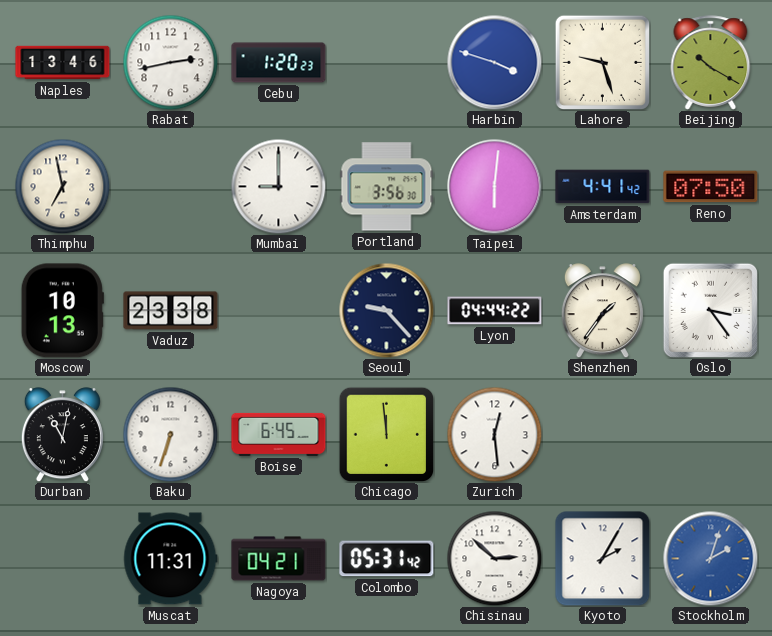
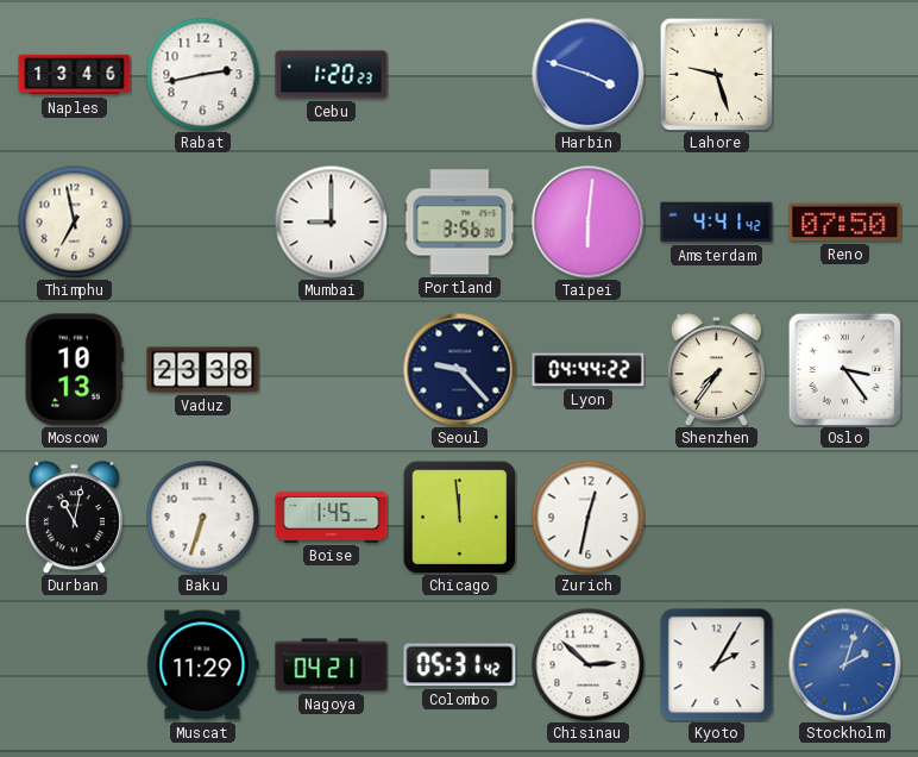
Beijing: 10:20 -> none
Shenzhen: 1:36 -> 7:36
Boise: 6:45 -> 1:45
Zurich: 12:29 -> 12:32
Muscat: 11:31 -> 11:29
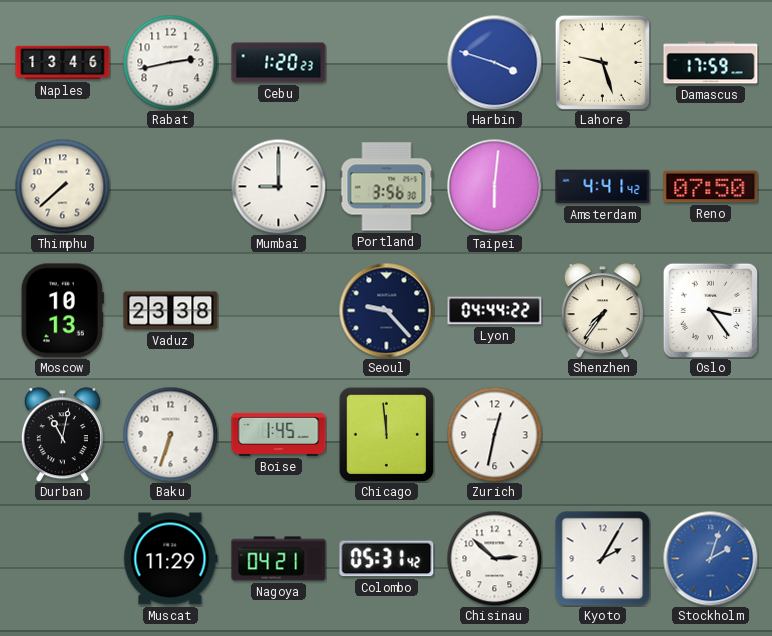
Damascus: none -> 17:59
Thimphu: 6:58 -> 7:38
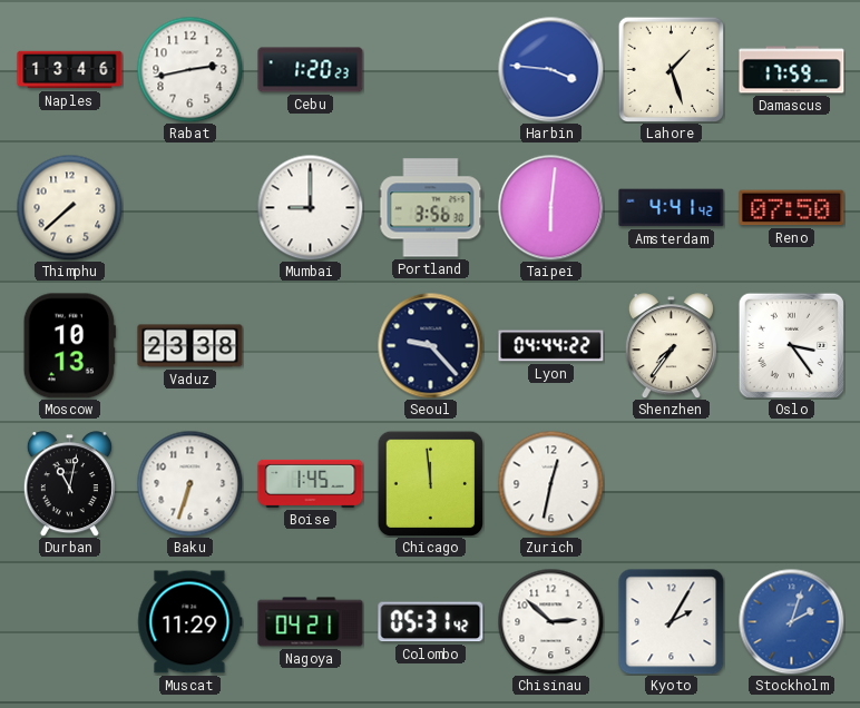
Harbin: 3:48 -> 3:46
Lahore: 9:27 -> 1:27
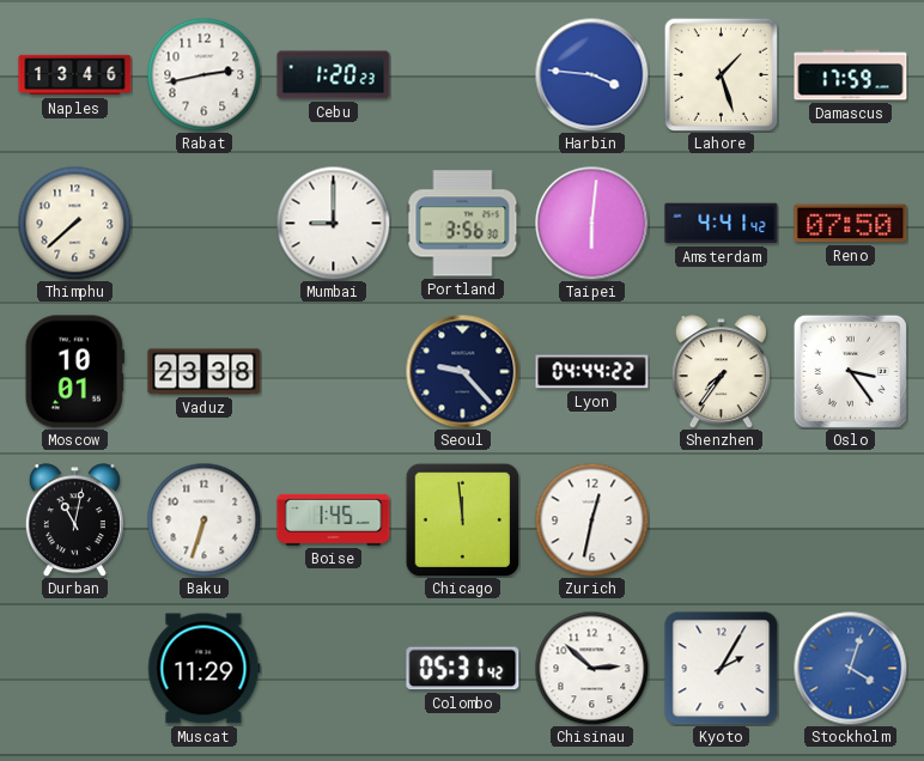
Moscow: 10:13 -> 10:01
Nagoya: 04:21 -> none
Stockholm: 2:03 -> 4:03
